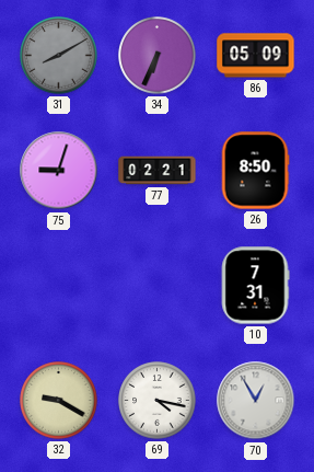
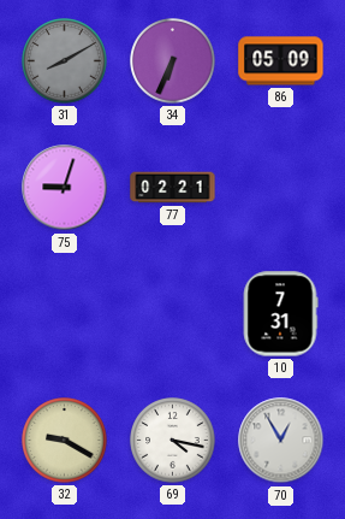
26: 8:50 -> none
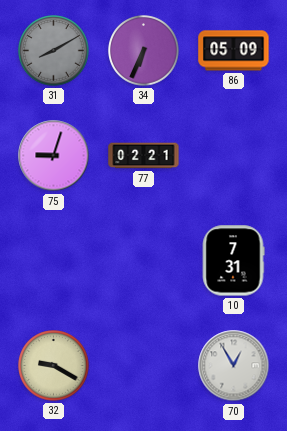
69: 4:17 -> none
